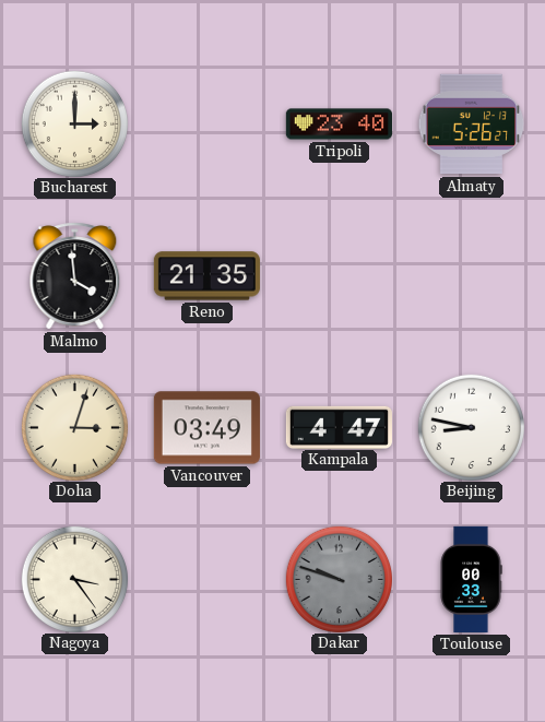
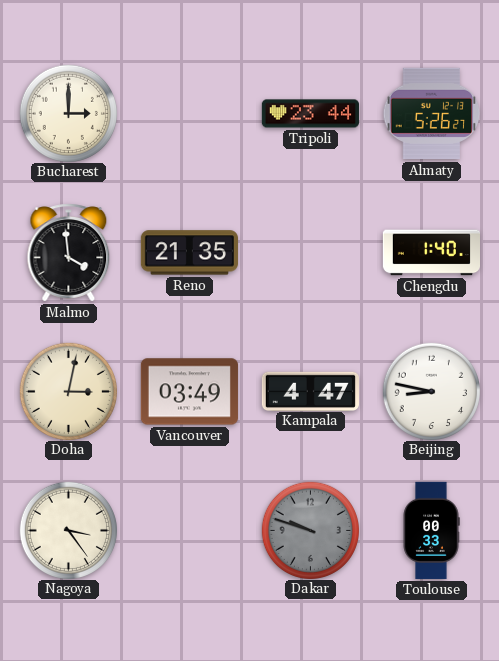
Tripoli: 23:40 -> 23:44
Chengdu: none -> 1:40
Doha: 3:03 -> 3:02
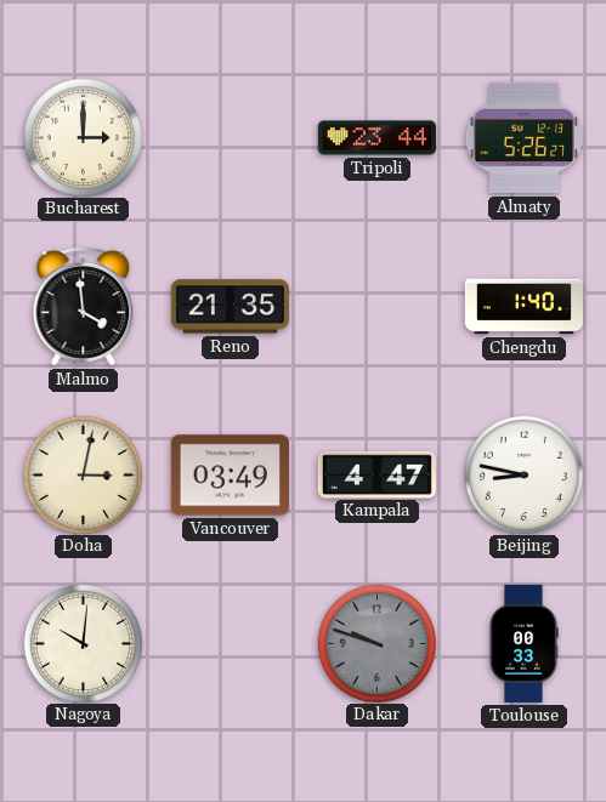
Nagoya: 3:24 -> 10:01
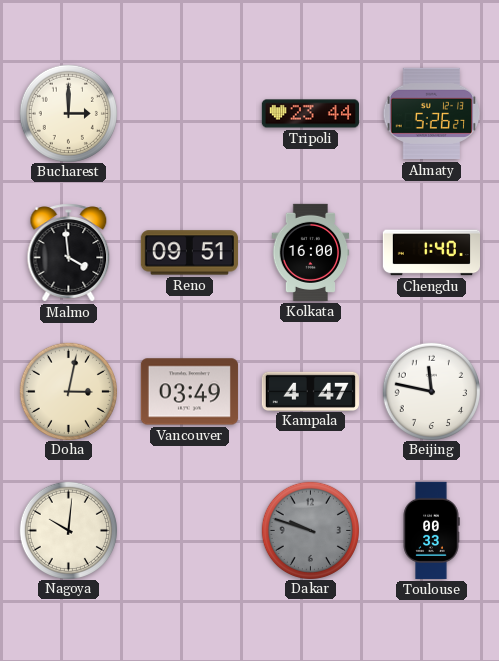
Reno: 21:35 -> 09:51
Kolkata: none -> 16:00
Beijing: 8:47 -> 11:47
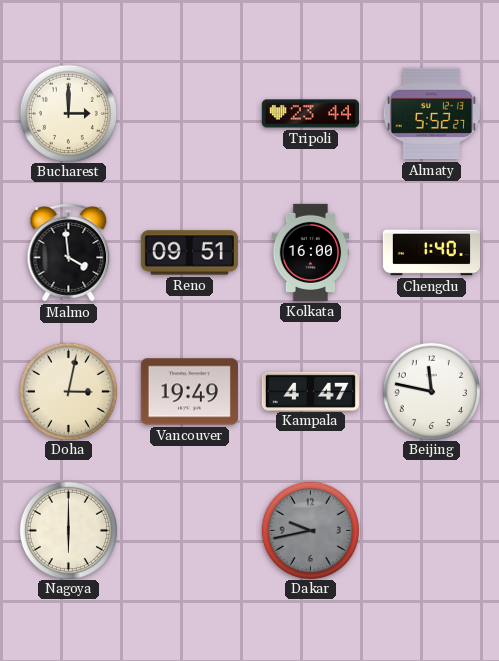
Almaty: 5:26 -> 5:52
Vancouver: 03:49 -> 19:49
Nagoya: 10:01 -> 6:00
Dakar: 9:48 -> 9:43
Toulouse: 00:33 -> none
